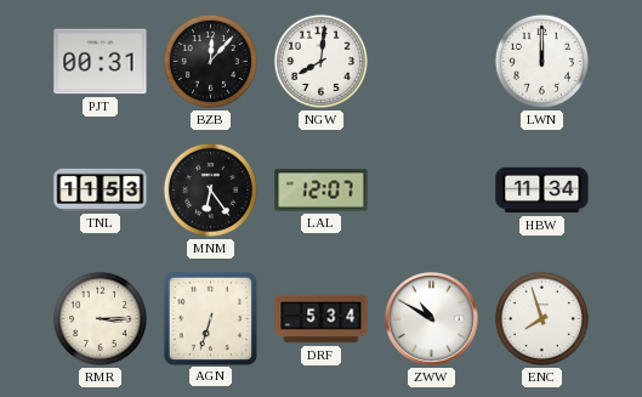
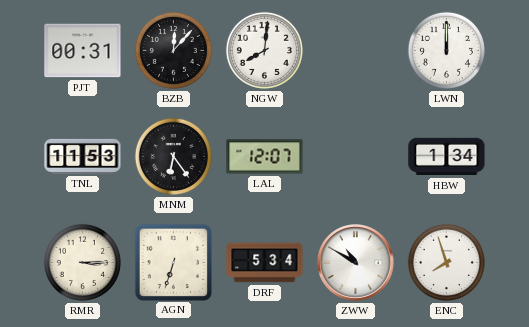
HBW: 11:34 -> 1:34
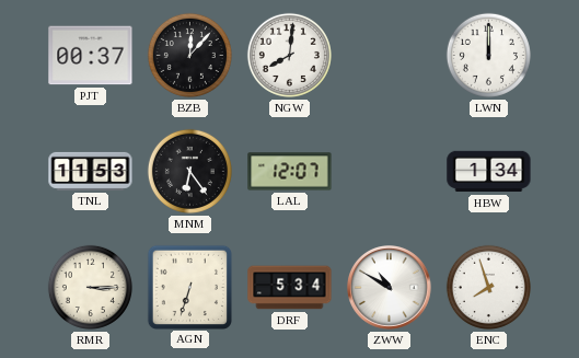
PJT: 00:31 -> 00:37
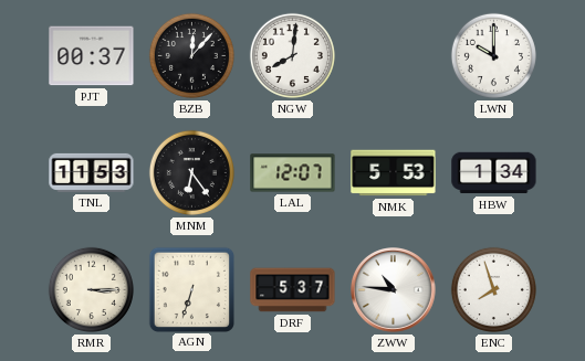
LWN: 12:00 -> 10:00
NMK: none -> 5:53
DRF: 5:34 -> 5:37
ZWW: 10:50 -> 10:46
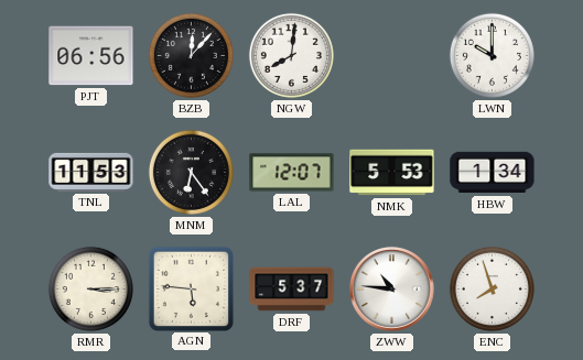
PJT: 00:37 -> 06:56
AGN: 6:33 -> 5:46
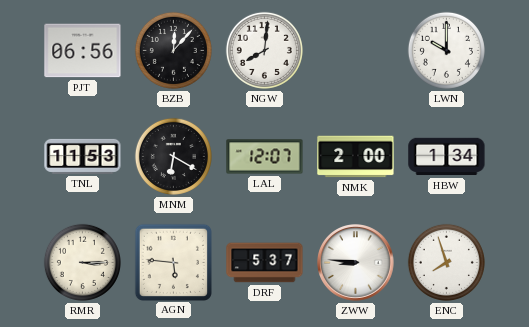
MNM: 6:24 -> 6:20
NMK: 5:53 -> 2:00
ZWW: 10:46 -> 8:46
